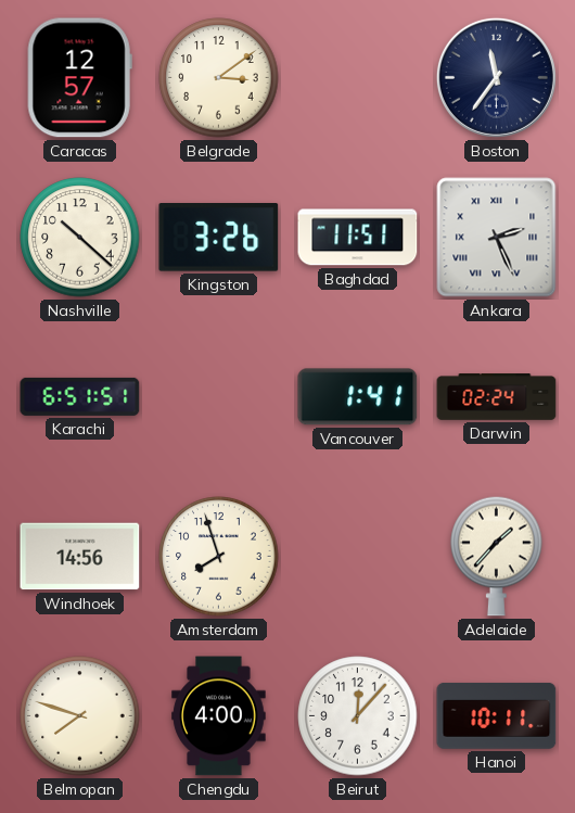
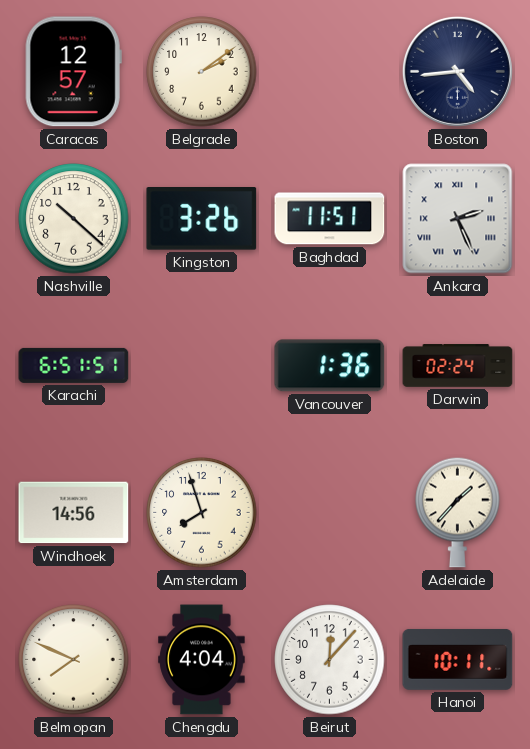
Belgrade: 3:09 -> 2:09
Boston: 11:36 -> 4:44
Vancouver: 1:41 -> 1:36
Belmopan: 7:48 -> 7:49
Chengdu: 4:00 -> 4:04
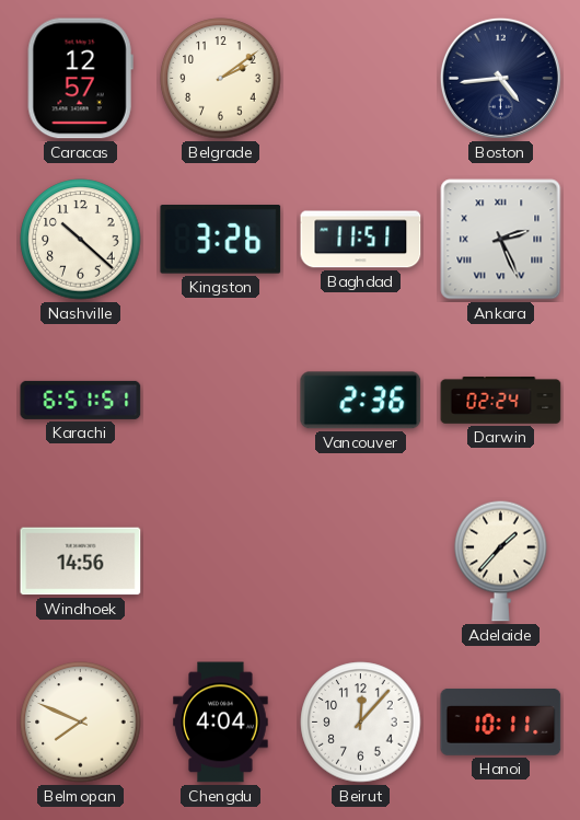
Vancouver: 1:36 -> 2:36
Amsterdam: 7:57 -> none
